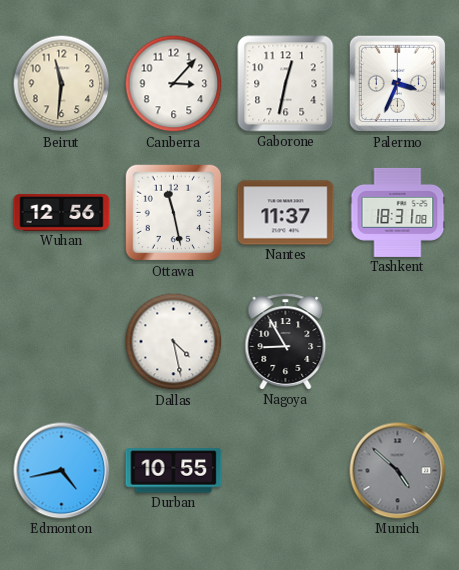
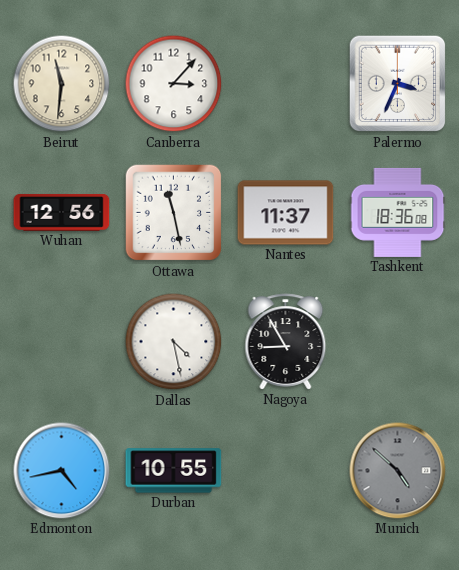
Gaborone: 12:32 -> none
Tashkent: 18:31 -> 18:36
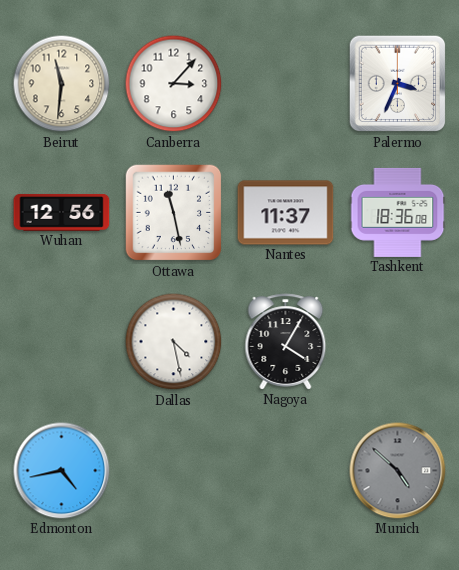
Nagoya: 8:55 -> 4:05
Durban: 10:55 -> none
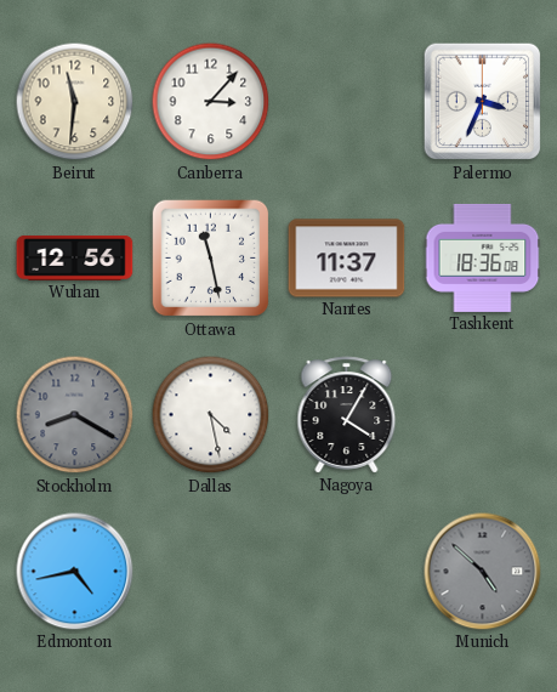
Stockholm: none -> 8:20
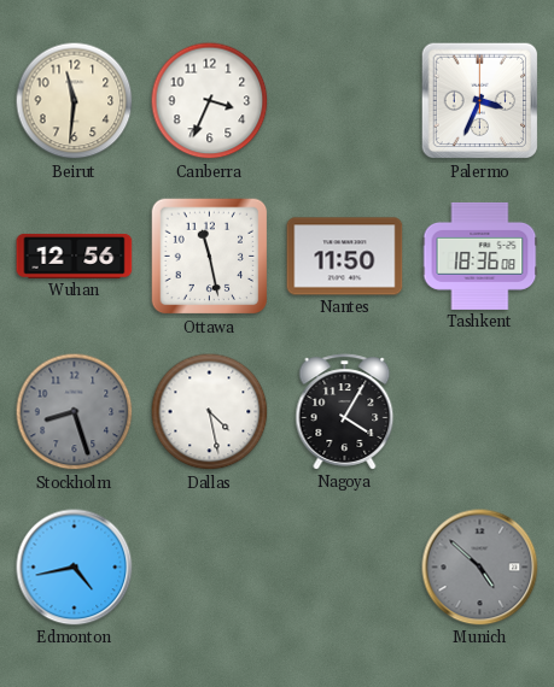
Canberra: 3:07 -> 3:34
Nantes: 11:37 -> 11:50
Stockholm: 8:20 -> 8:27
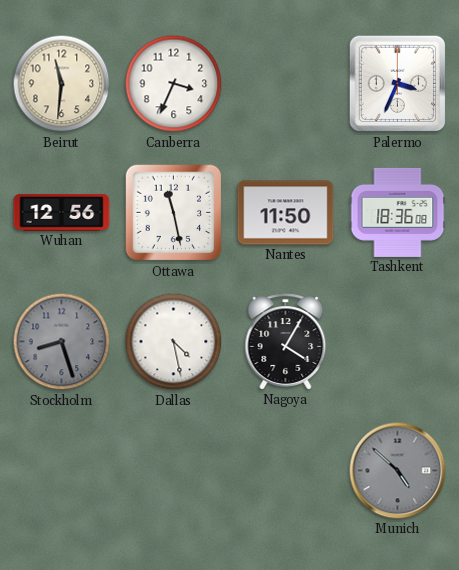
Edmonton: 4:43 -> none
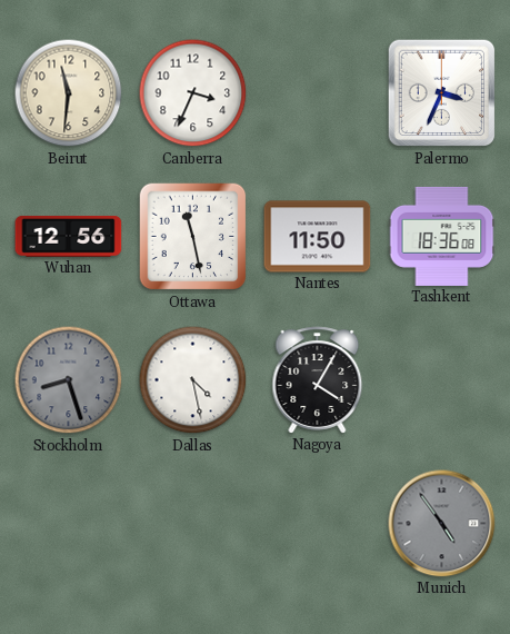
Munich: 4:52 -> 4:54
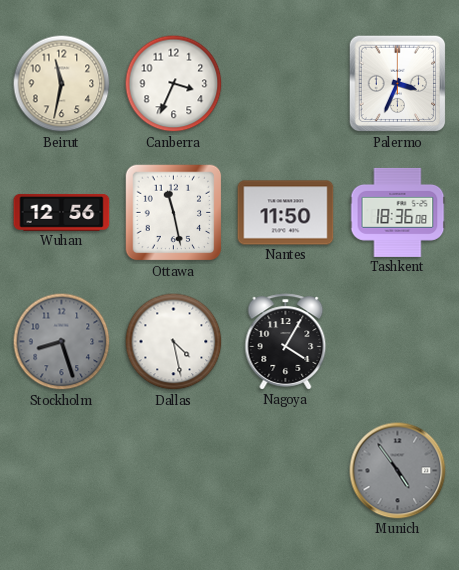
Beirut: 11:31 -> 11:32
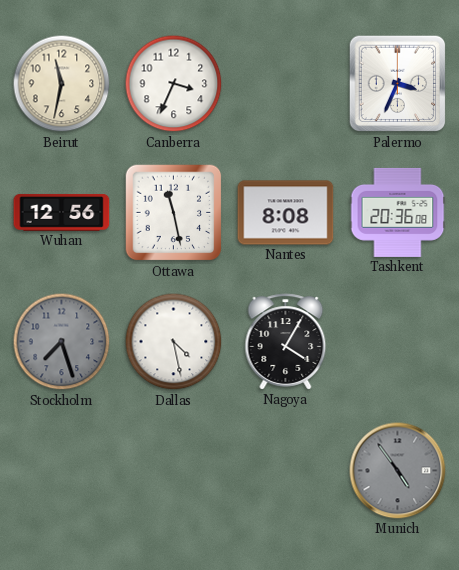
Nantes: 11:50 -> 8:08
Tashkent: 18:36 -> 20:36
Stockholm: 8:27 -> 7:27
